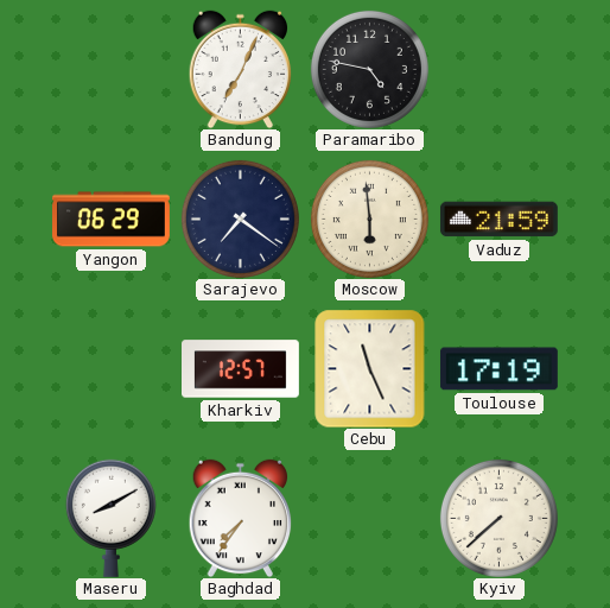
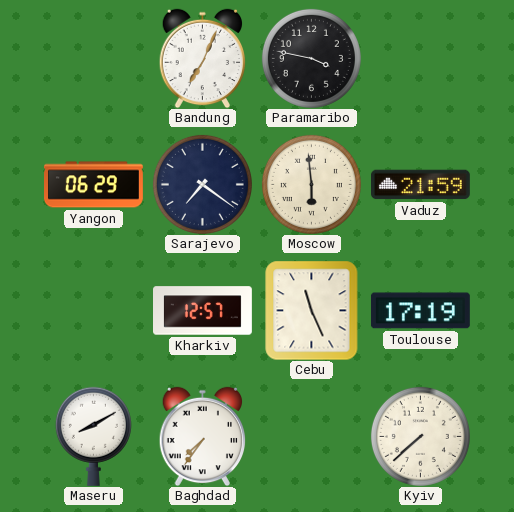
Paramaribo: 4:47 -> 3:47
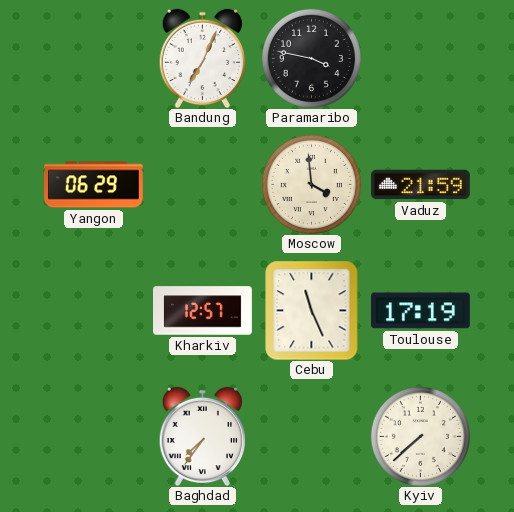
Sarajevo: 7:21 -> none
Moscow: 5:59 -> 3:59
Maseru: 8:10 -> none
